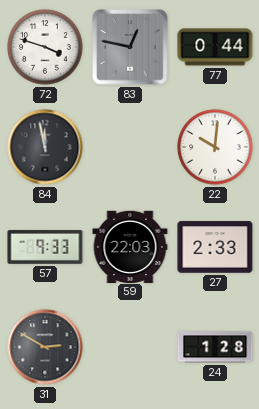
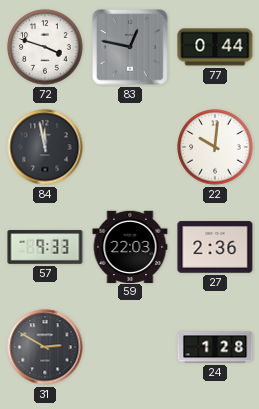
27: 2:33 -> 2:36
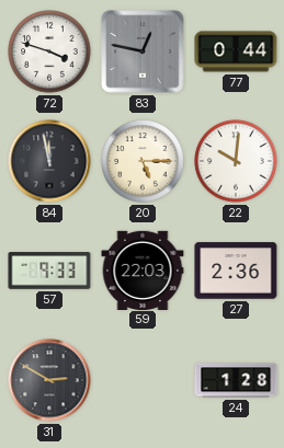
20: none -> 5:15
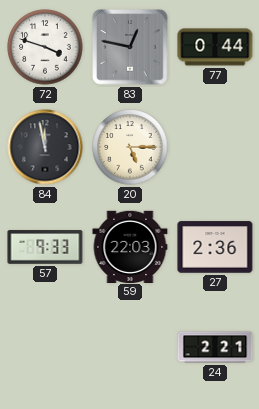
22: 10:01 -> none
31: 2:50 -> none
24: 1:28 -> 2:21
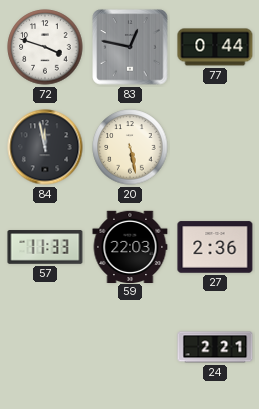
20: 5:15 -> 5:28
57: 9:33 -> 11:33
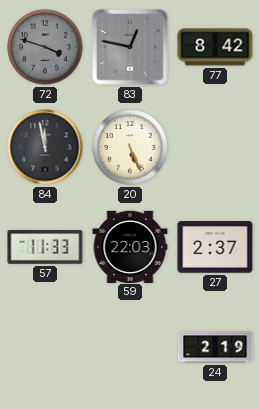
72 dial: white -> grey
77: 0:44 -> 8:42
20: 5:28 -> 5:26
27: 2:36 -> 2:37
24: 2:21 -> 2:19
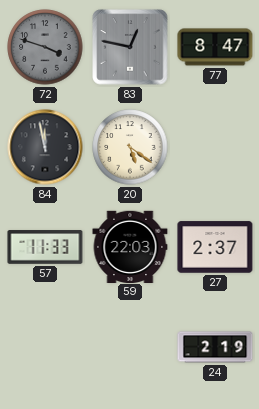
77: 8:42 -> 8:47
20: 5:26 -> 5:21
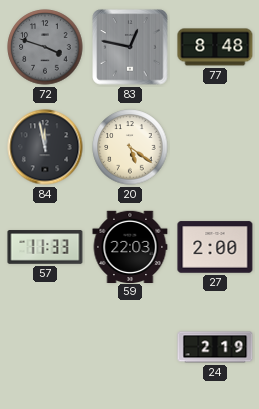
77: 8:47 -> 8:48
27: 2:37 -> 2:00
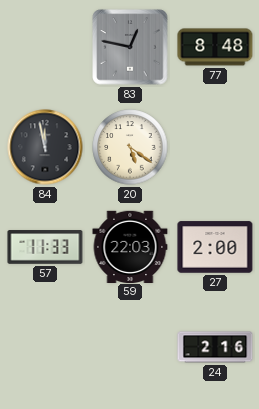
72: 3:48 -> none
24: 2:19 -> 2:16
